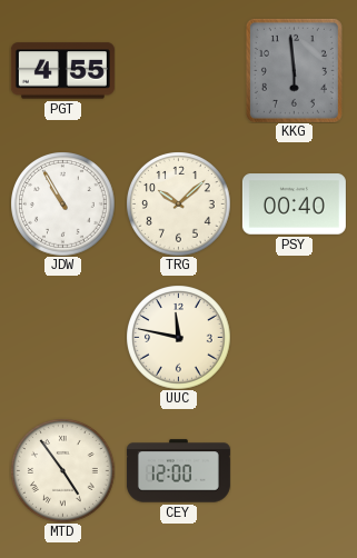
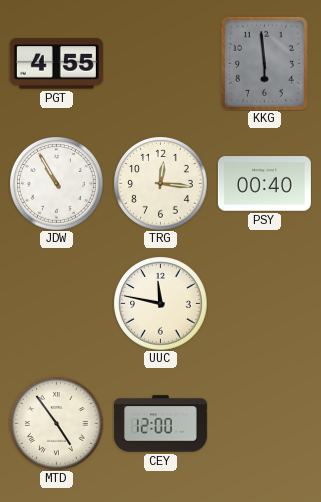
TRG: 10:08 -> 12:16
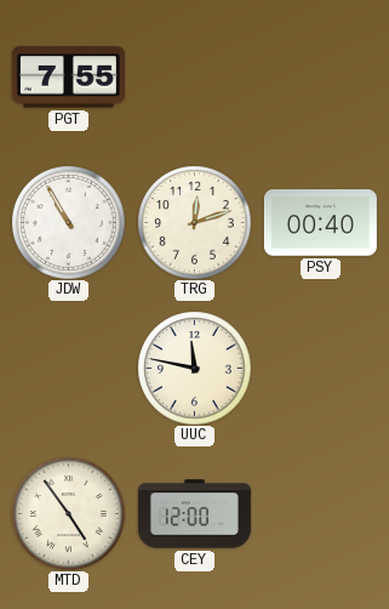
PGT: 4:55 -> 7:55
KKG: 5:59 -> none
TRG: 12:16 -> 12:12
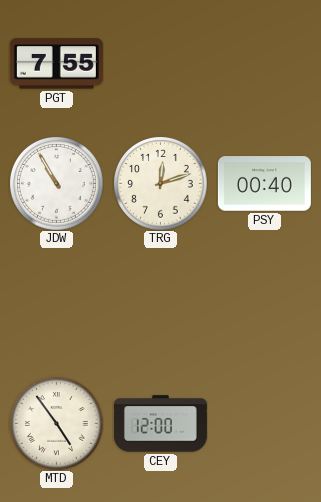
UUC: 11:47 -> none
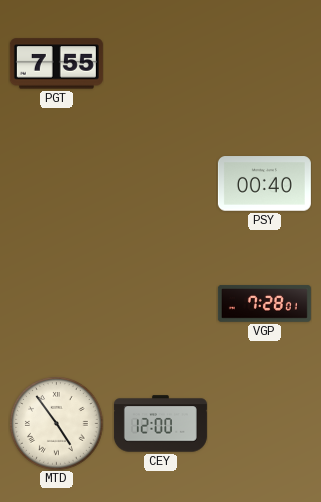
JDW: 10:55 -> none
TRG: 12:12 -> none
VGP: none -> 7:28
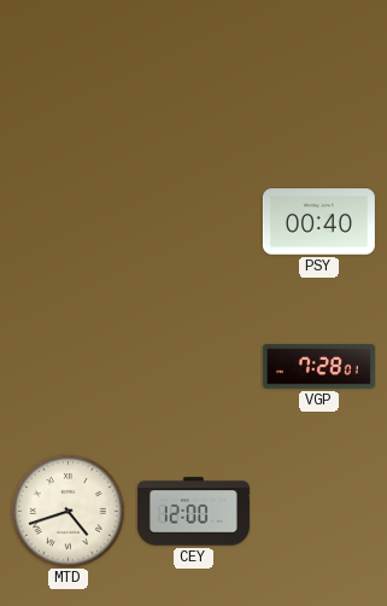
PGT: 7:55 -> none
MTD: 4:54 -> 4:42
